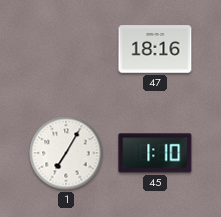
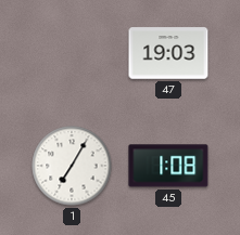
47: 18:16 -> 19:03
45: 1:10 -> 1:08
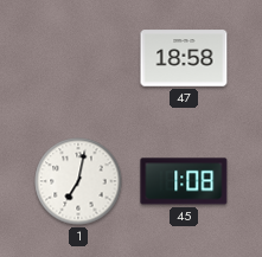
47: 19:03 -> 18:58
1: 7:05 -> 7:02
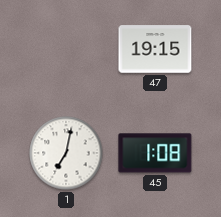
47: 18:58 -> 19:15
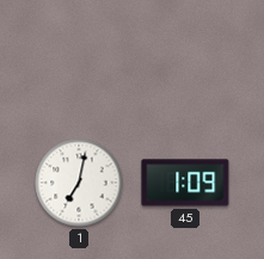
47: 19:15 -> none
45: 1:08 -> 1:09
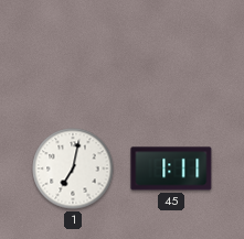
45: 1:09 -> 1:11
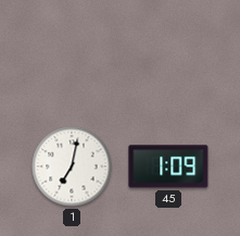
45: 1:11 -> 1:09
